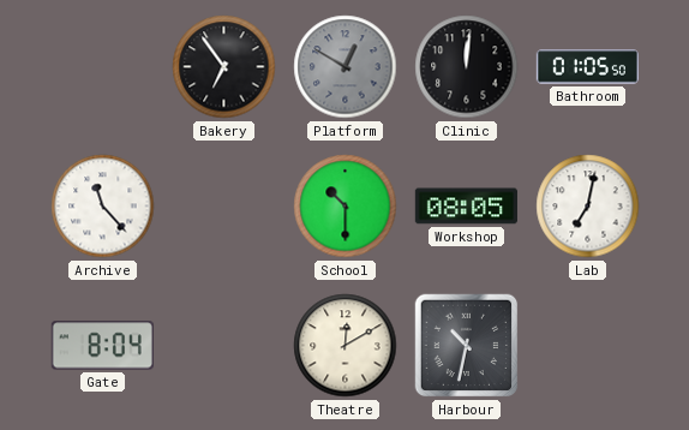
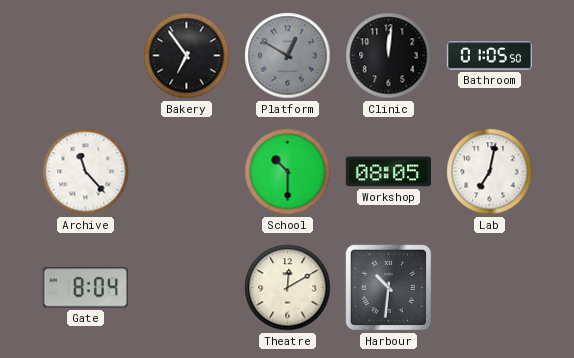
Harbour: 10:32 -> 10:31
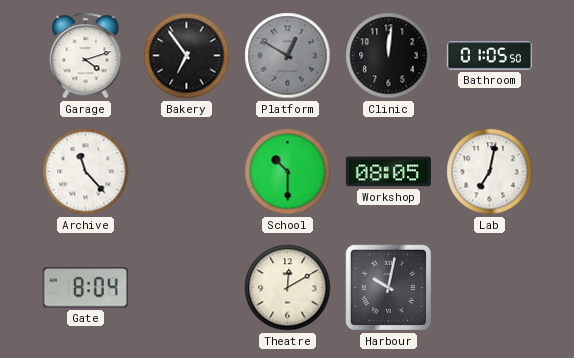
Garage: none -> 4:12
Harbour: 10:31 -> 10:02
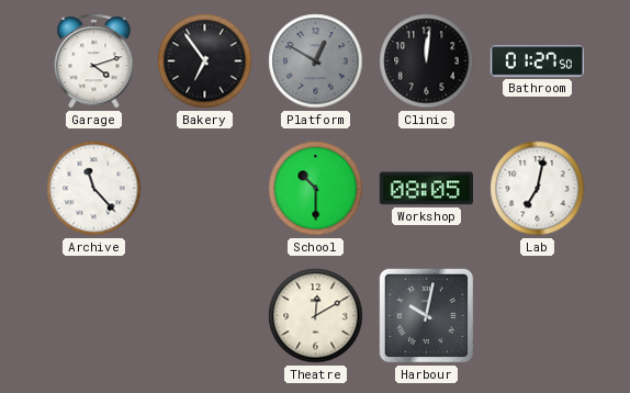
Bathroom: 01:05 -> 01:27
Gate: 8:04 -> none
